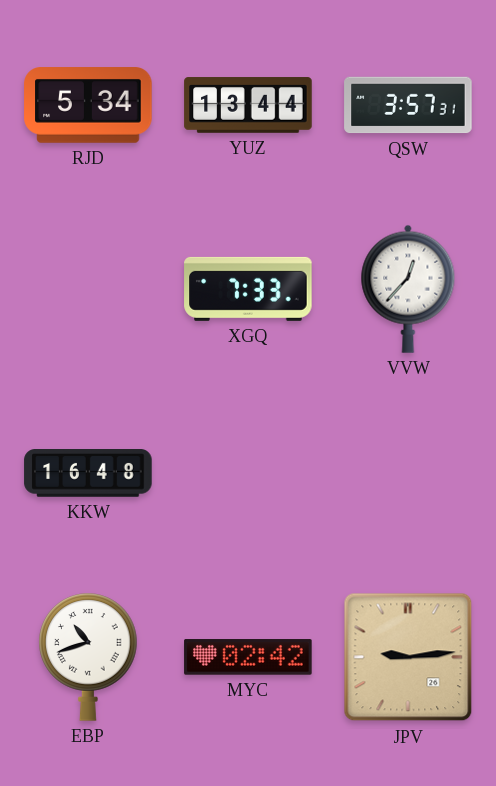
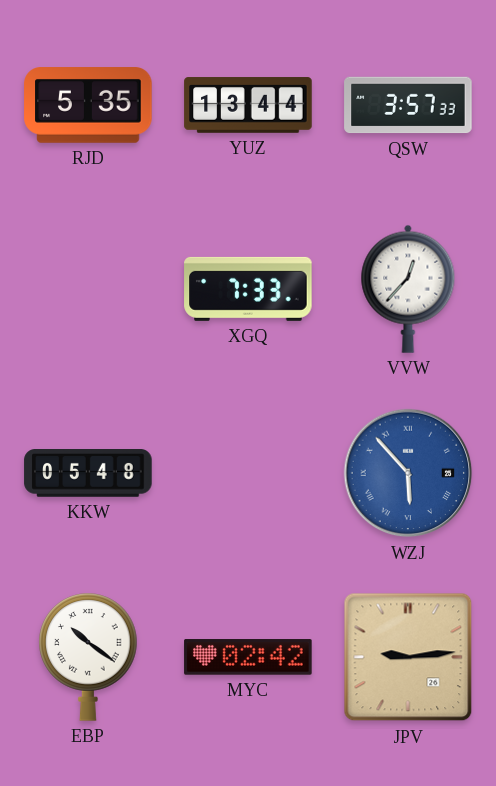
RJD: 5:34 -> 5:35
QSW: 3:57:31 -> 3:57:33
KKW: 16:48 -> 05:48
WZJ: none -> 5:53
EBP: 10:42 -> 10:21
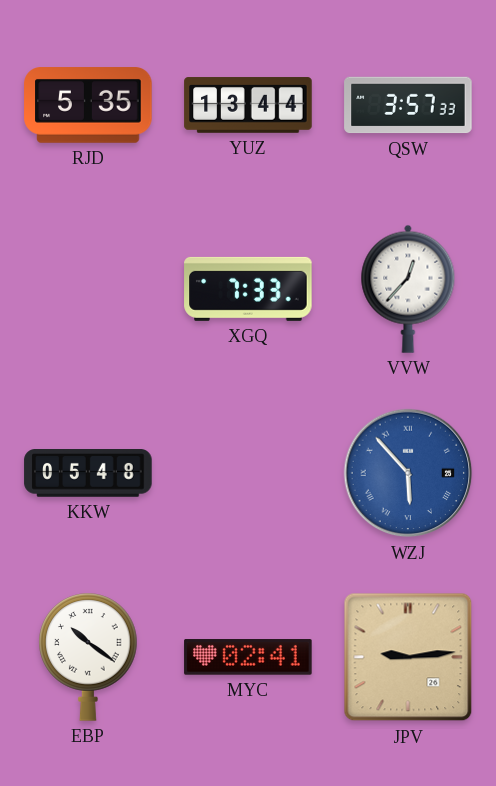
MYC: 02:42 -> 02:41
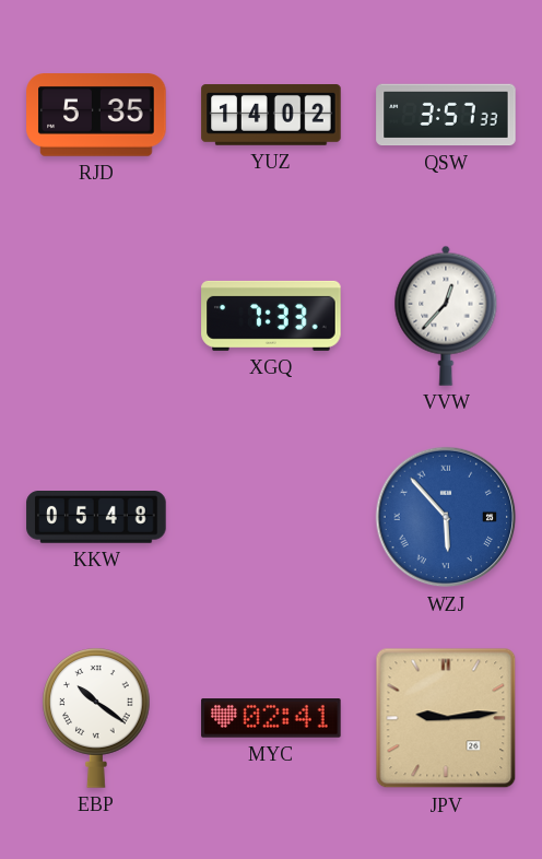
YUZ: 13:44 -> 14:02
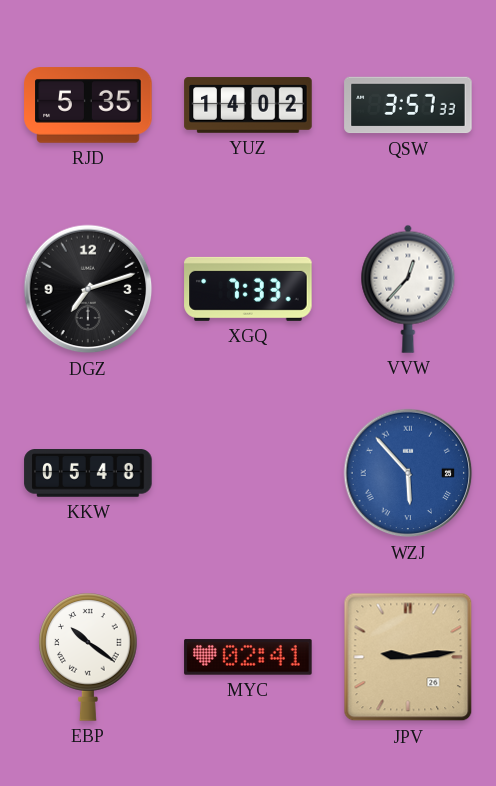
DGZ: none -> 7:12
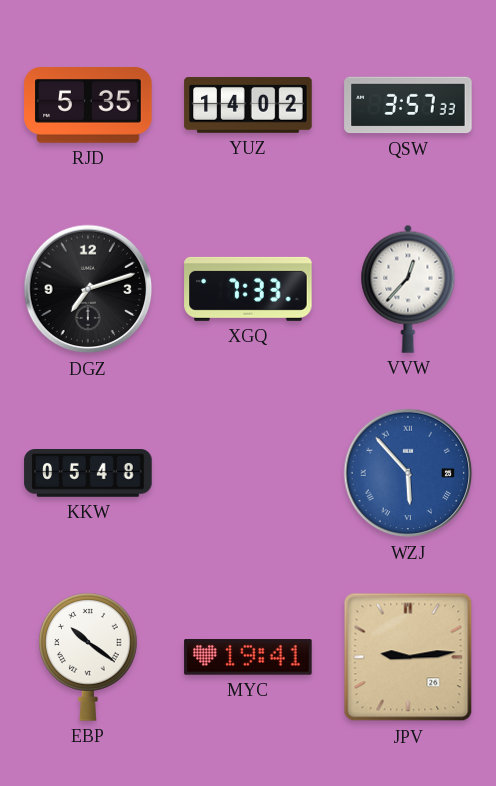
MYC: 02:41 -> 19:41
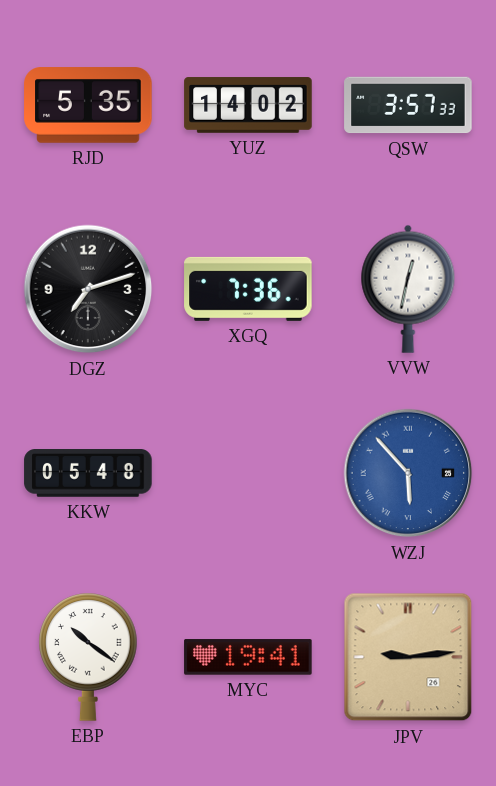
XGQ: 7:33 -> 7:36
VVW: 12:37 -> 12:32
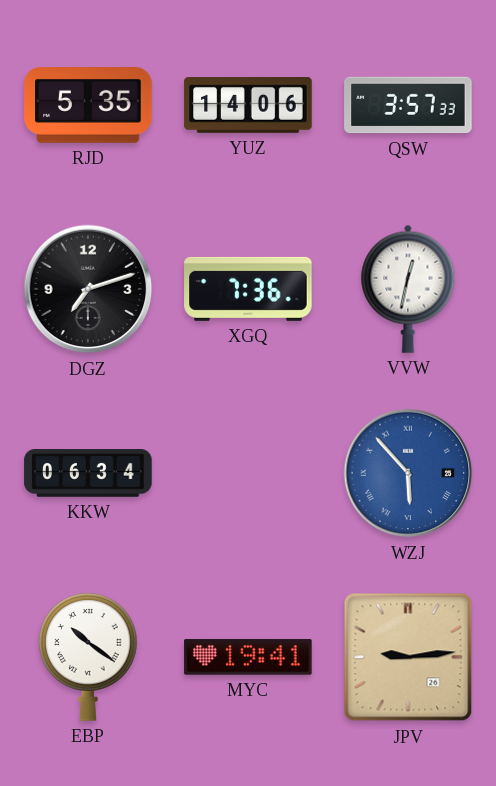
YUZ: 14:02 -> 14:06
KKW: 05:48 -> 06:34
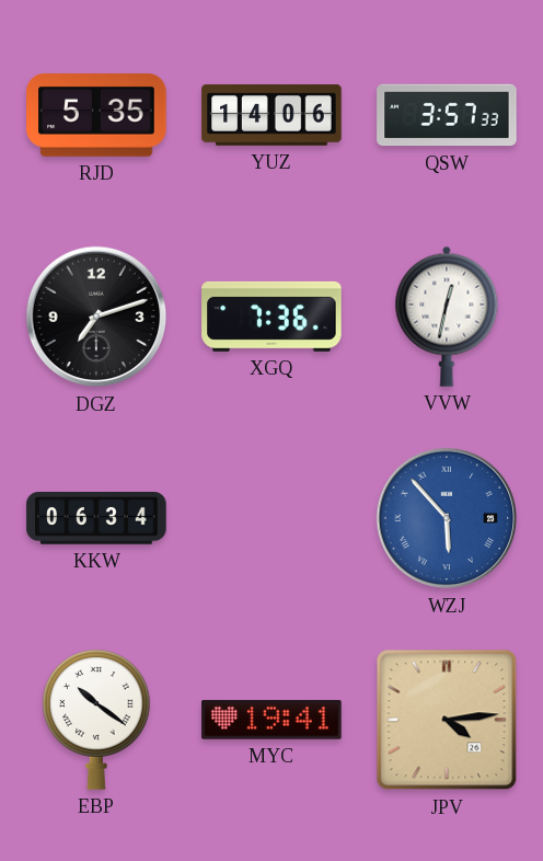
JPV: 9:14 -> 4:14
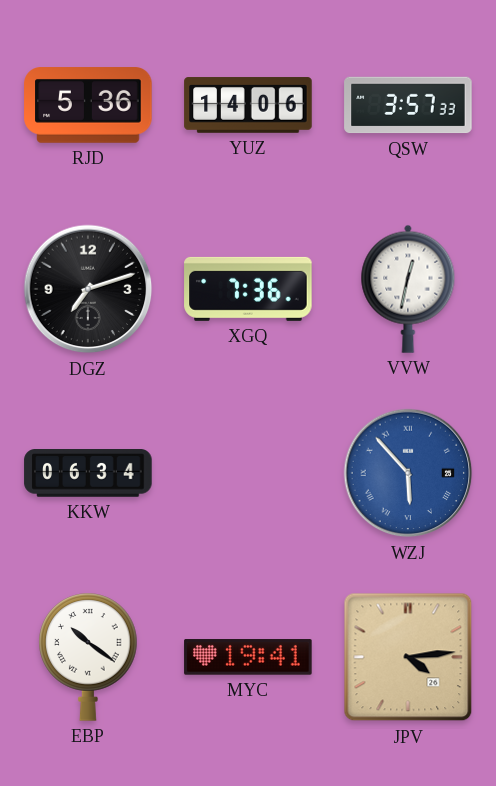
RJD: 5:35 -> 5:36
